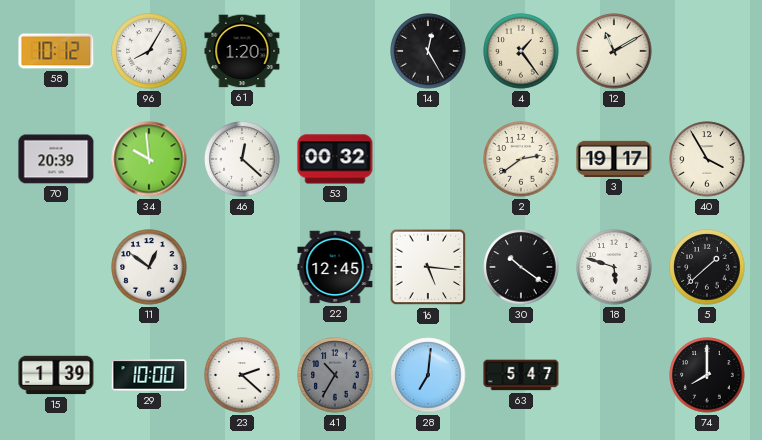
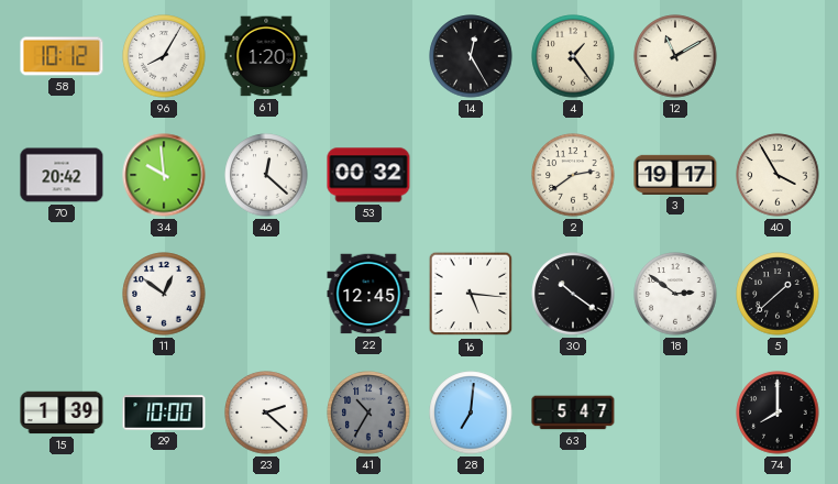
70: 20:39 -> 20:42
18: 5:48 -> 2:51
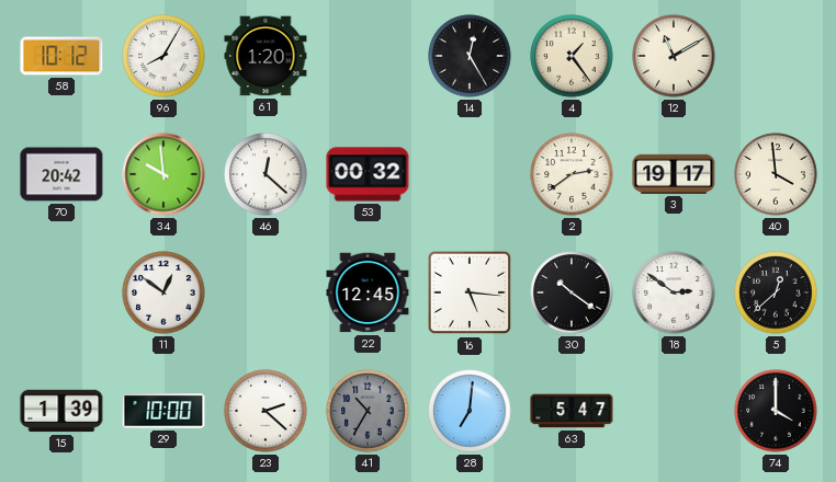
40: 3:55 -> 3:59
5: 1:38 -> 12:38
74: 8:00 -> 4:00
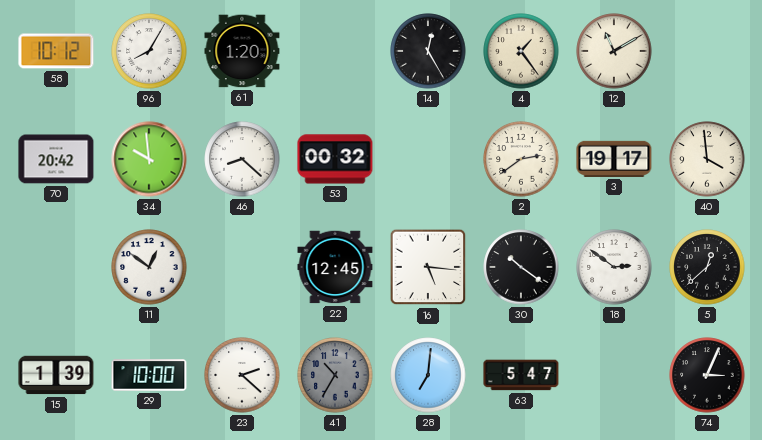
46: 12:22 -> 8:22
74: 4:00 -> 3:04
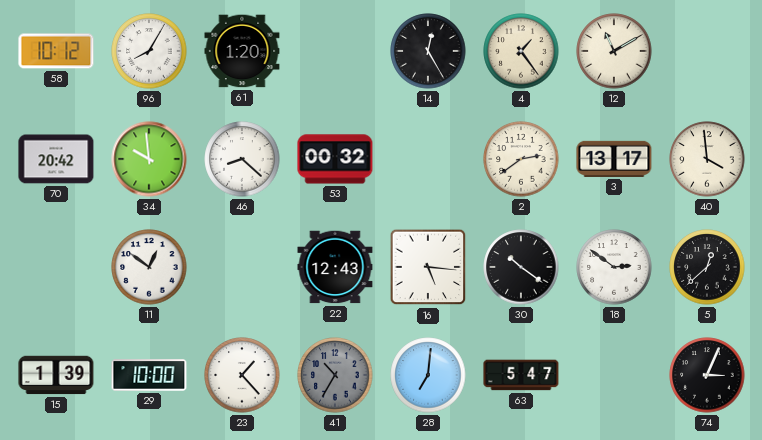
3: 19:17 -> 13:17
22: 12:45 -> 12:43
23: 2:22 -> 1:23
